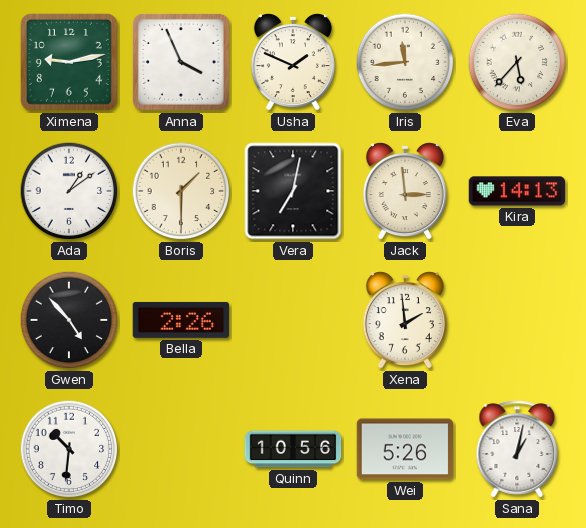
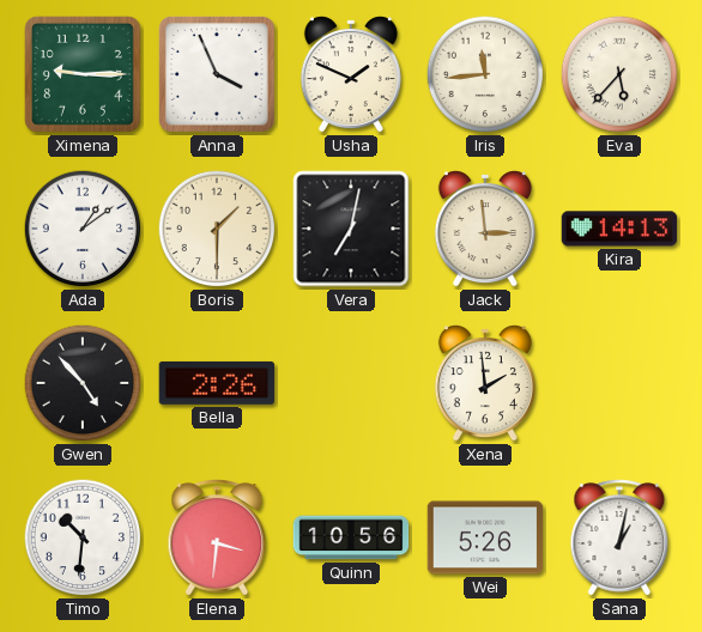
Ximena: 9:13 -> 9:15
Elena: none -> 3:31
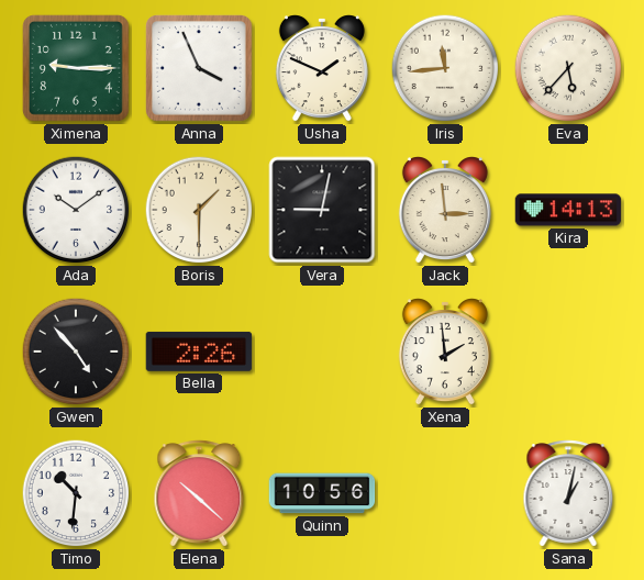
Ada: 1:09 -> 10:09
Vera: 7:02 -> 9:02
Elena: 3:31 -> 10:22
Wei: 5:26 -> none
